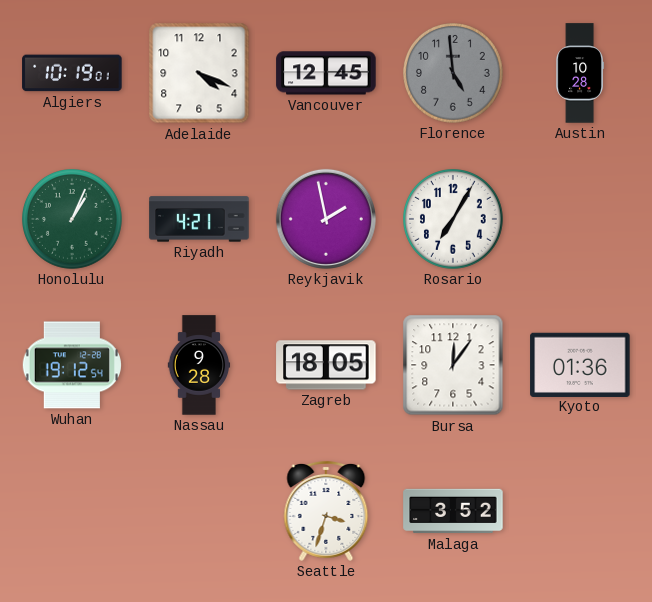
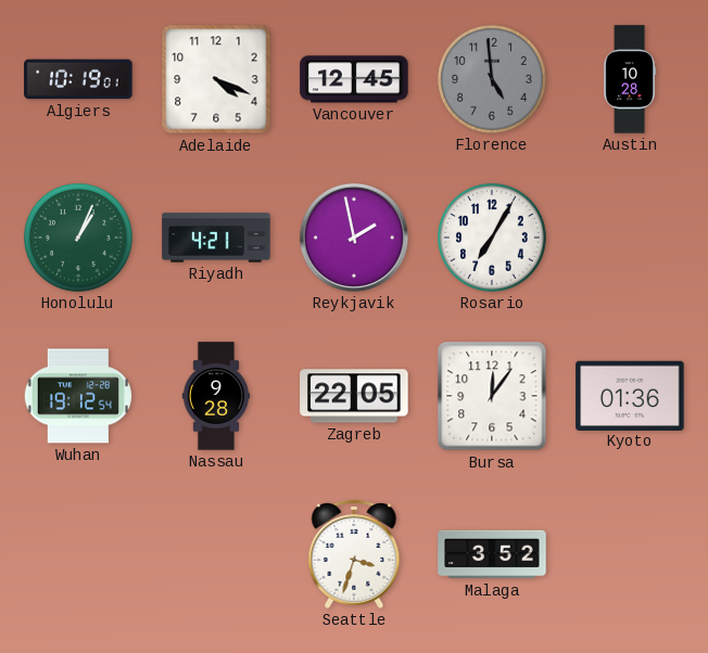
Zagreb: 18:05 -> 22:05
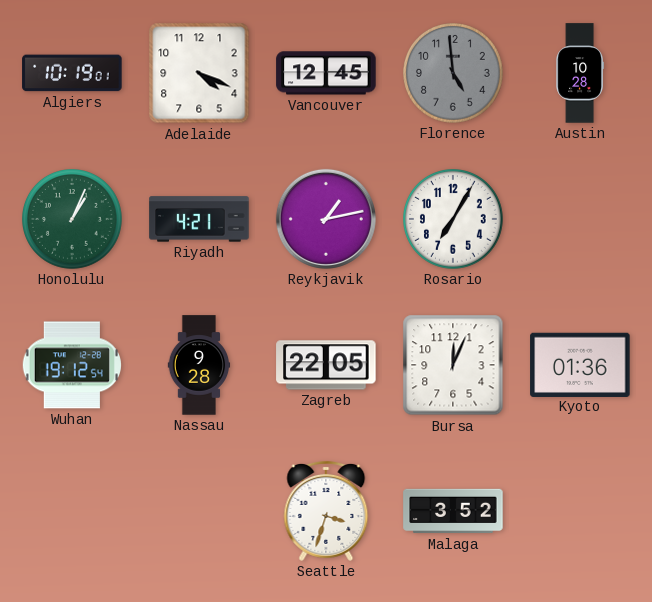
Reykjavik: 1:58 -> 1:13
Bursa: 12:06 -> 12:04
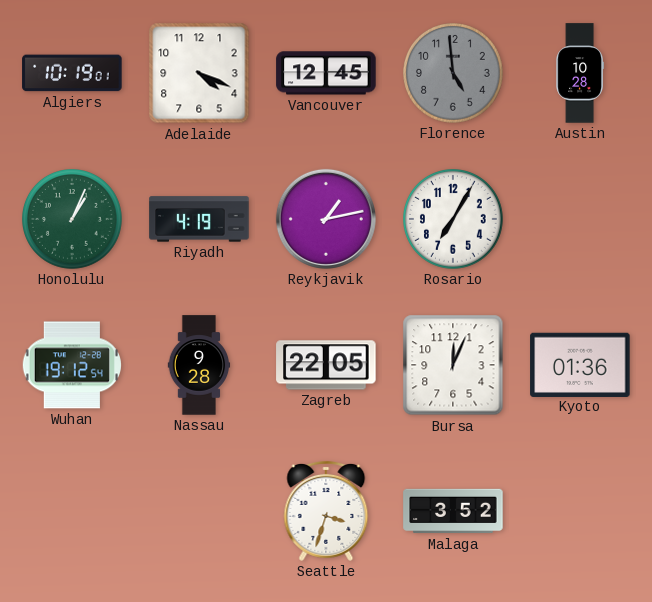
Riyadh: 4:21 -> 4:19
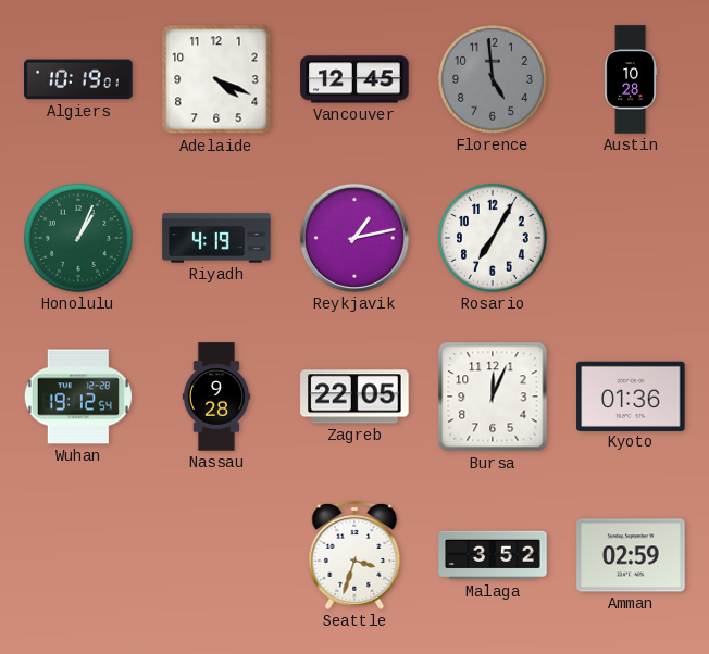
Amman: none -> 02:59
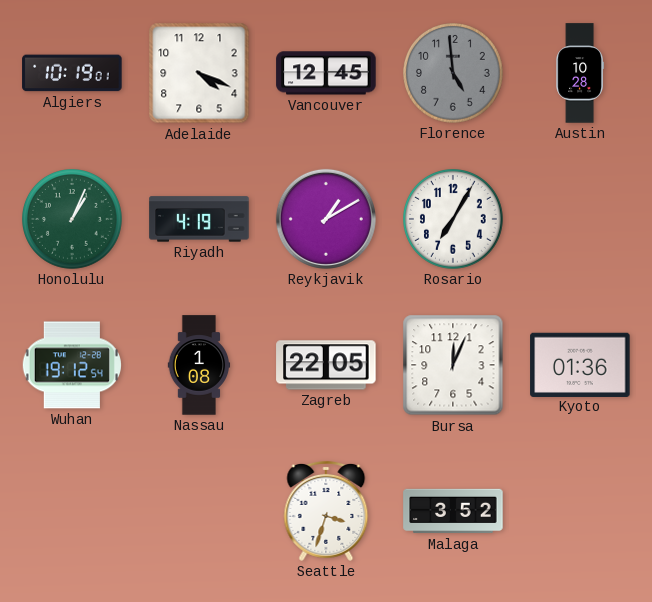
Reykjavik: 1:13 -> 1:10
Nassau: 9:28 -> 1:08
Amman: 02:59 -> none
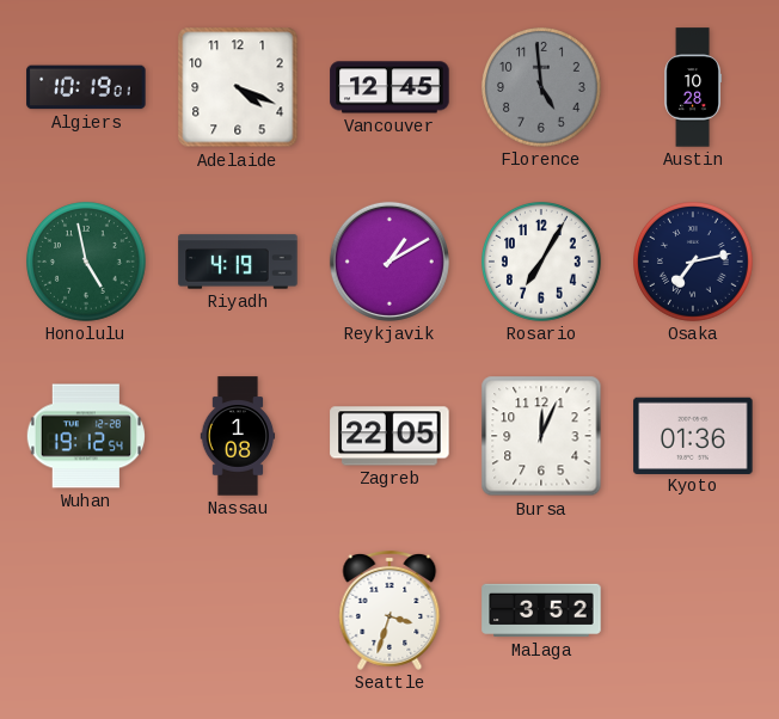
Honolulu: 1:04 -> 4:58
Osaka: none -> 7:13
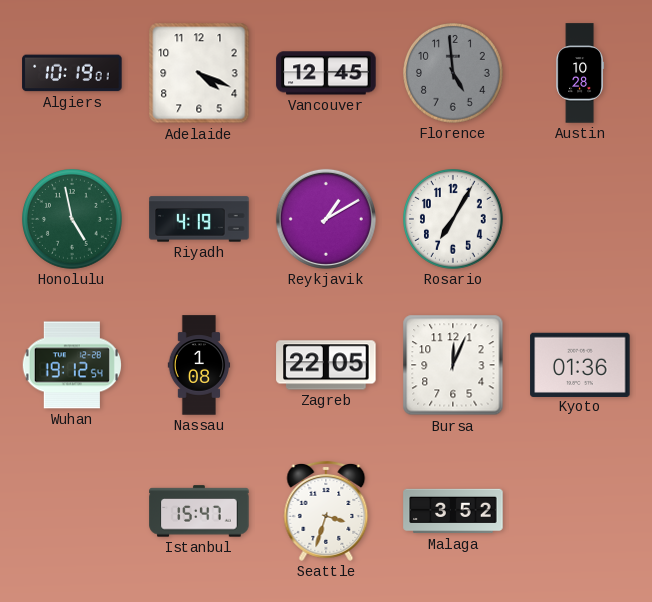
Osaka: 7:13 -> none
Istanbul: none -> 15:47
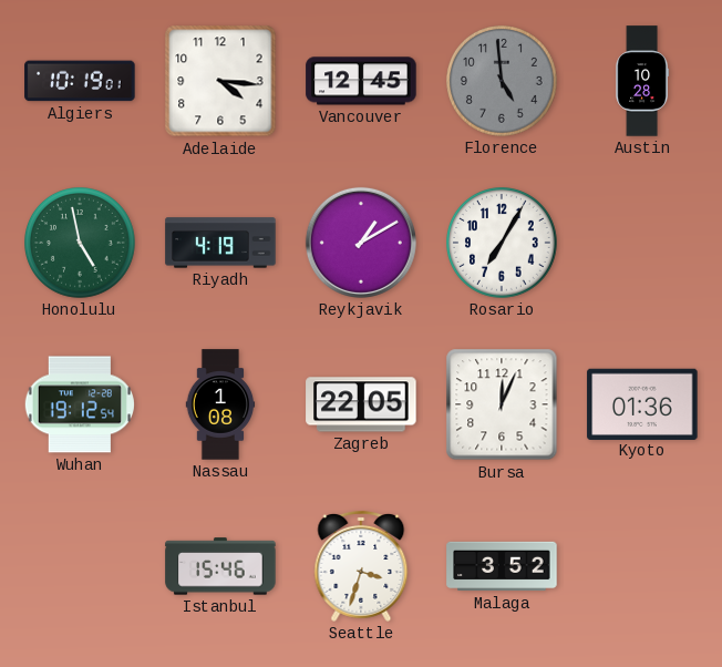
Adelaide: 4:19 -> 4:16
Istanbul: 15:47 -> 15:46
